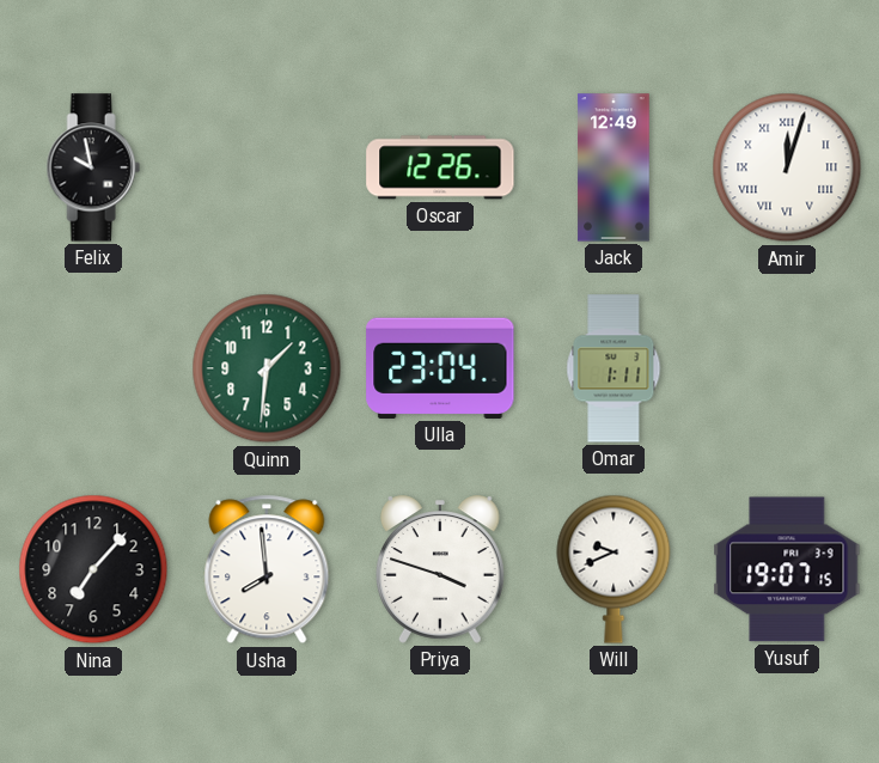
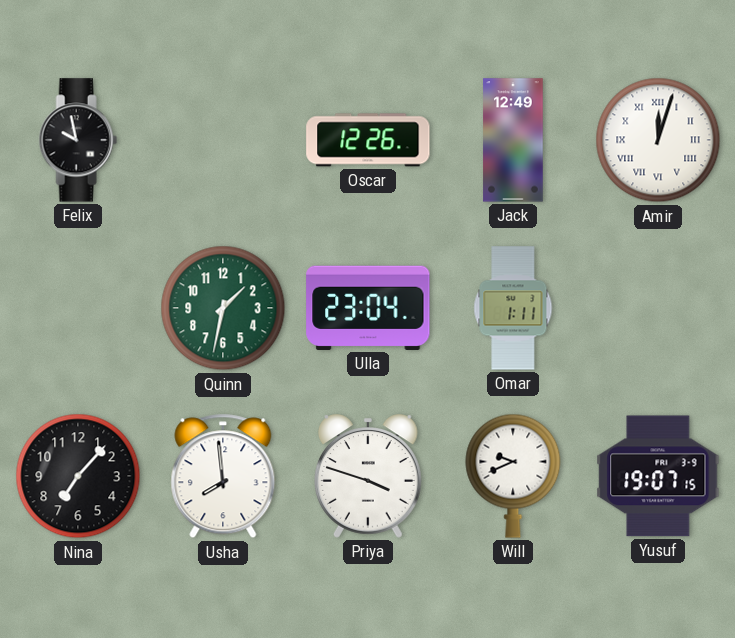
Quinn: 1:31 -> 1:32
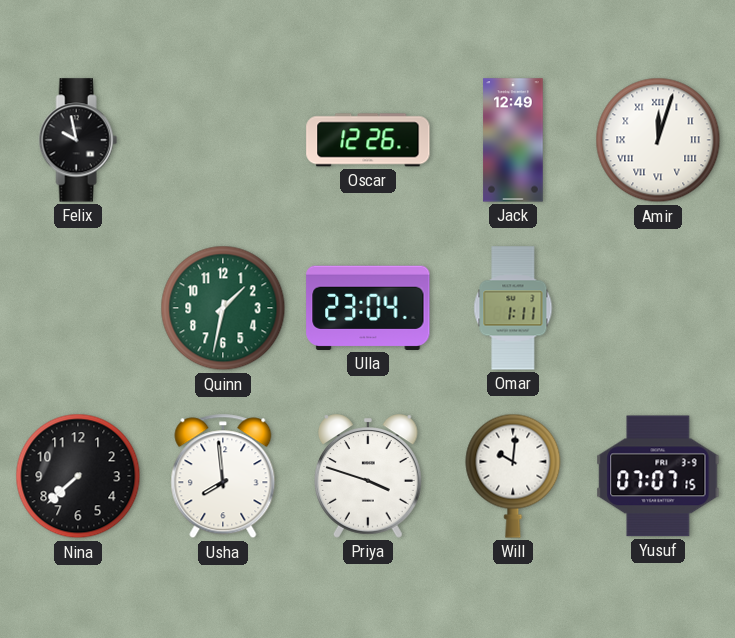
Nina: 7:07 -> 7:38
Will: 9:41 -> 10:01
Yusuf: 19:07 -> 07:07
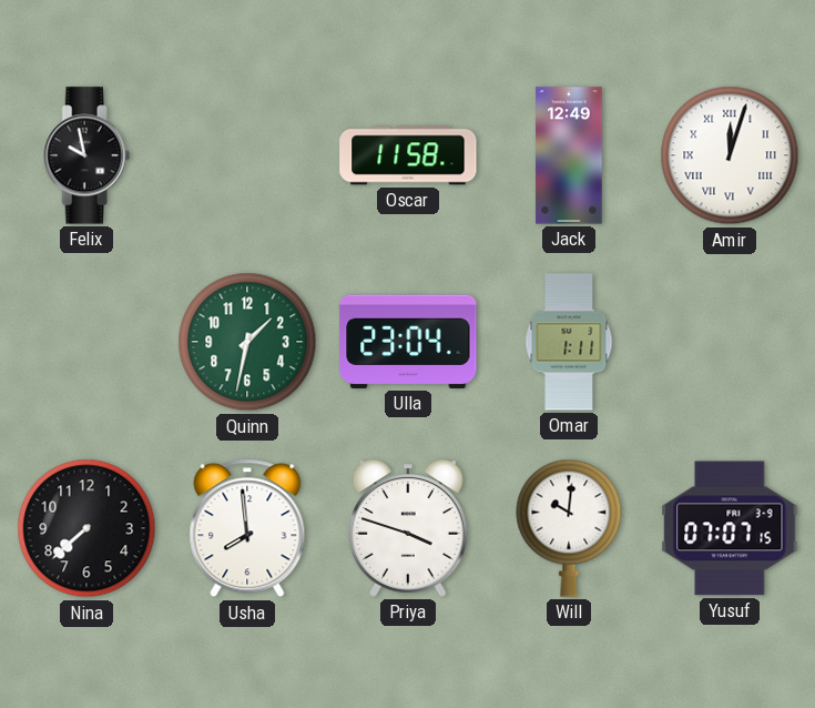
Oscar: 12:26 -> 11:58
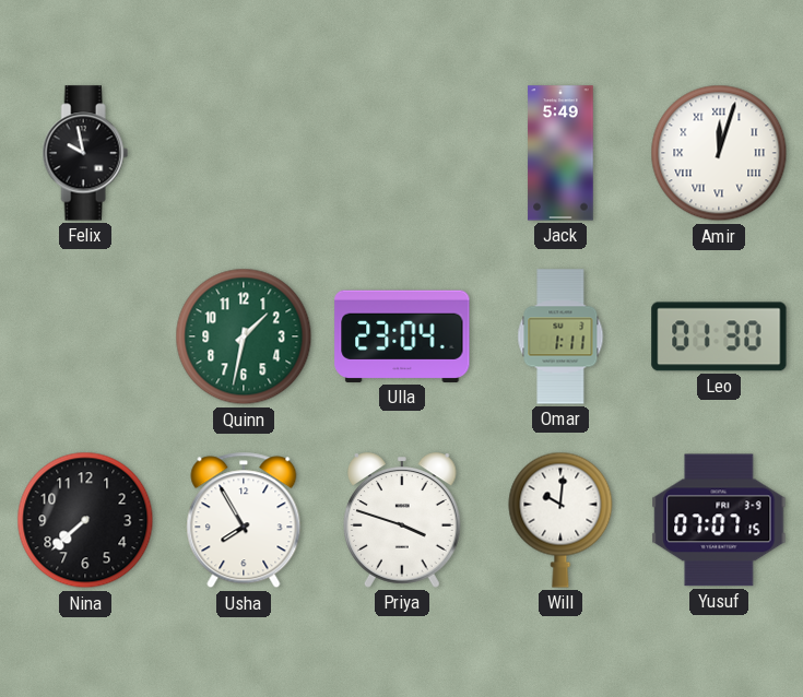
Oscar: 11:58 -> none
Jack: 12:49 -> 5:49
Leo: none -> 01:30
Usha: 7:59 -> 7:55
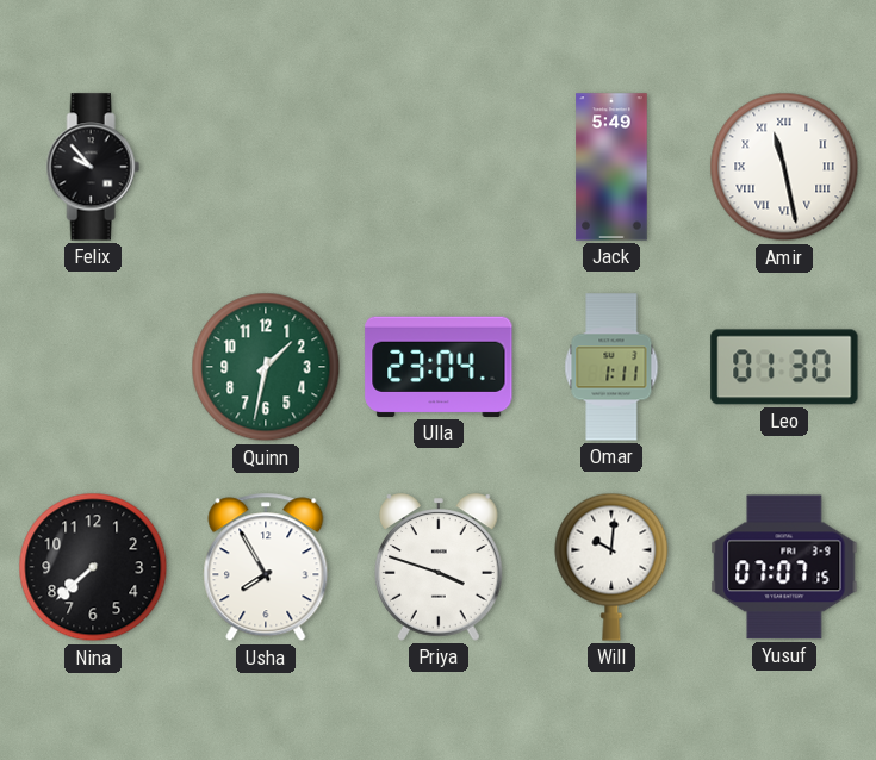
Felix: 9:58 -> 9:53
Amir: 12:03 -> 11:28
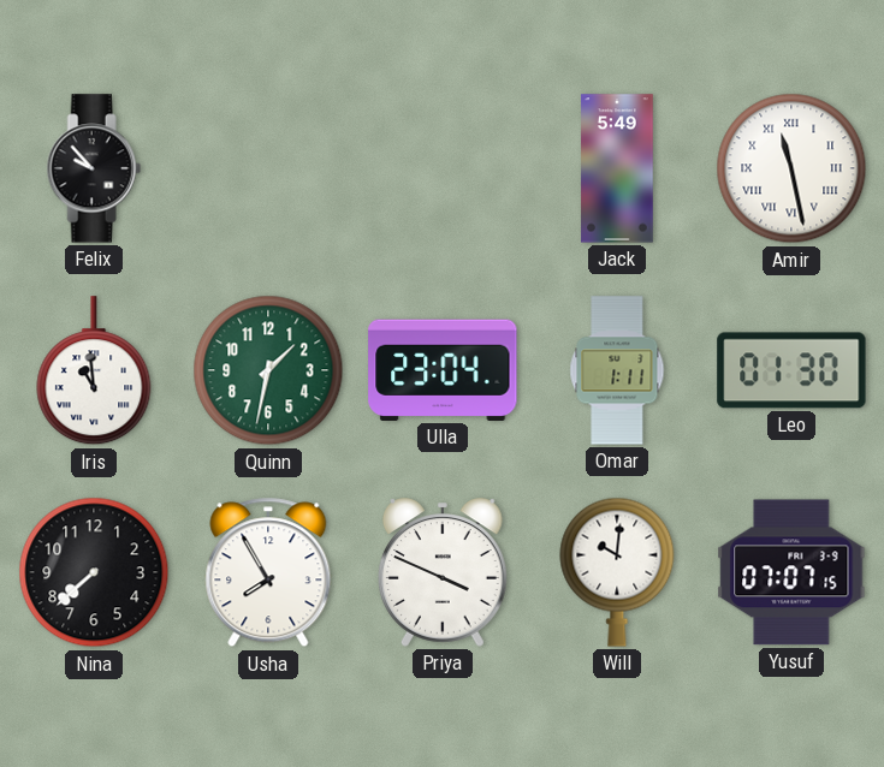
Iris: none -> 10:59
Priya: 3:48 -> 3:49
